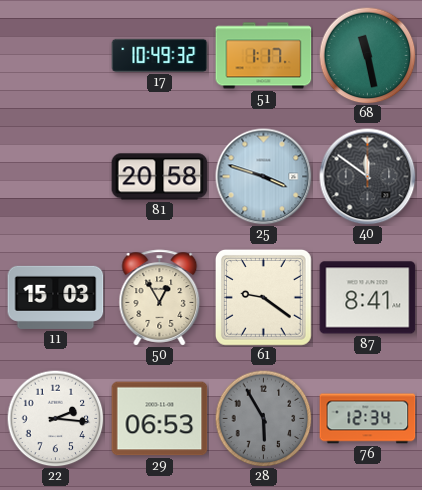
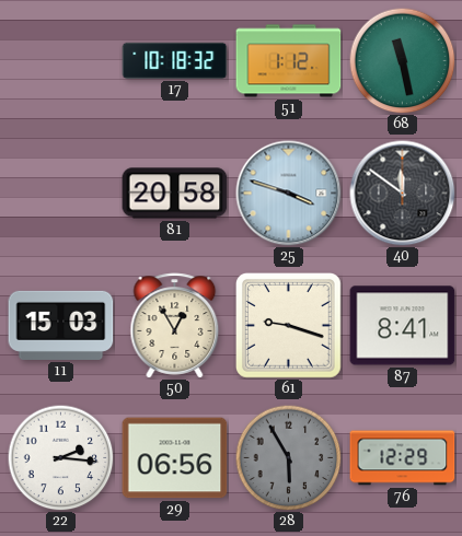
17: 10:49 -> 10:18
51: 1:17 -> 1:12
61: 9:21 -> 9:18
29: 06:53 -> 06:56
76: 12:34 -> 12:29
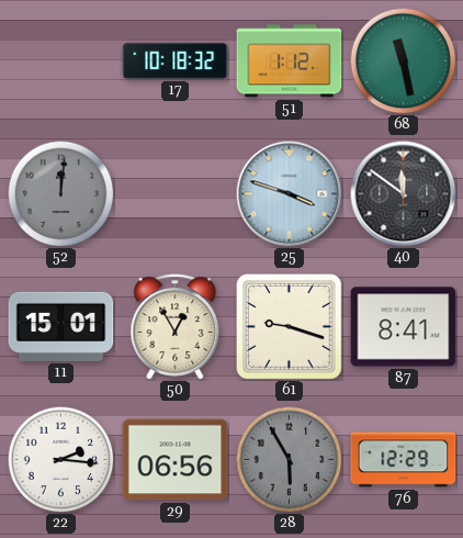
52: none -> 12:01
81: 20:58 -> none
11: 15:03 -> 15:01
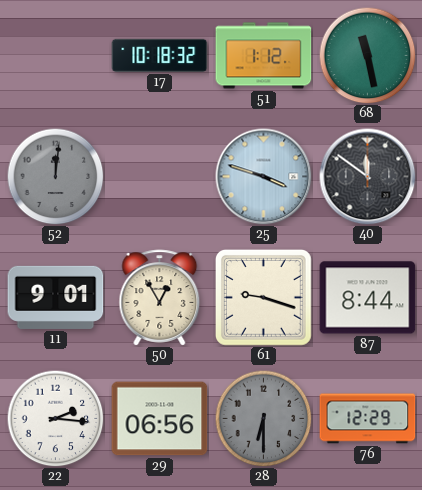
11: 15:01 -> 9:01
87: 8:41 -> 8:44
28: 5:55 -> 6:30
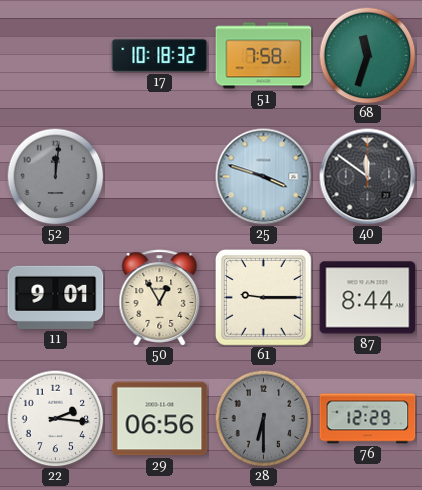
51: 1:12 -> 7:58
68: 11:28 -> 11:33
61: 9:18 -> 9:15
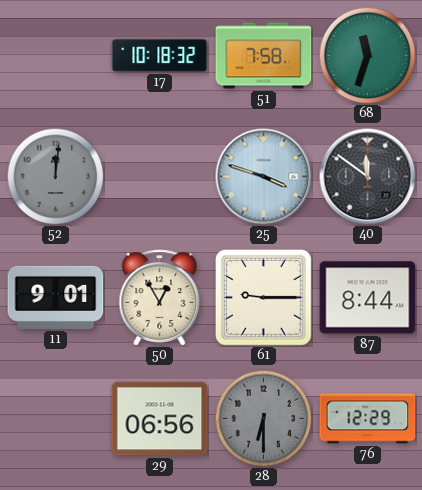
22: 2:16 -> none
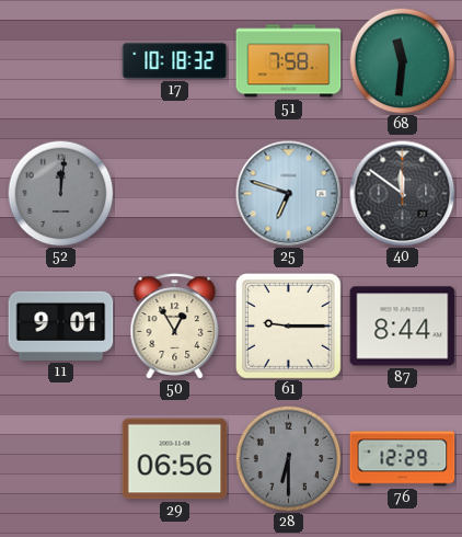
68: 11:33 -> 11:31
25: 3:48 -> 6:48
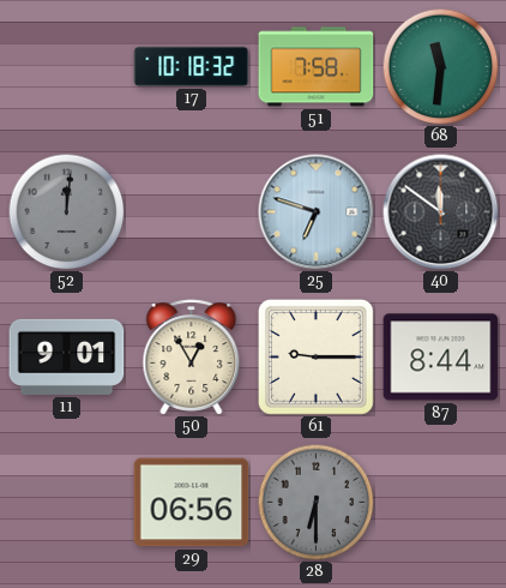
76: 12:29 -> none
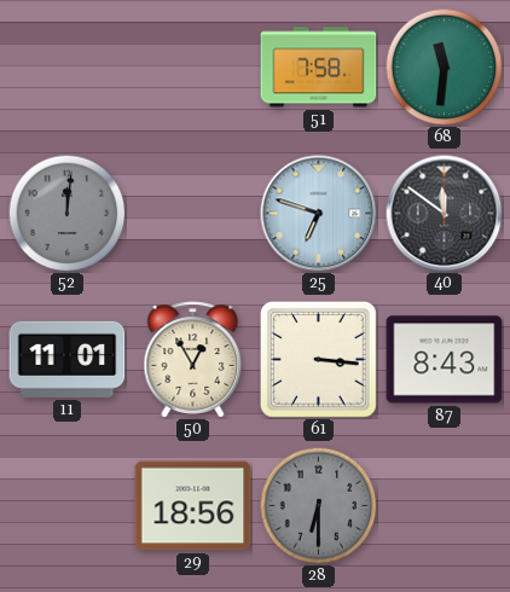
17: 10:18 -> none
11: 9:01 -> 11:01
61: 9:15 -> 3:16
87: 8:44 -> 8:43
29: 06:56 -> 18:56
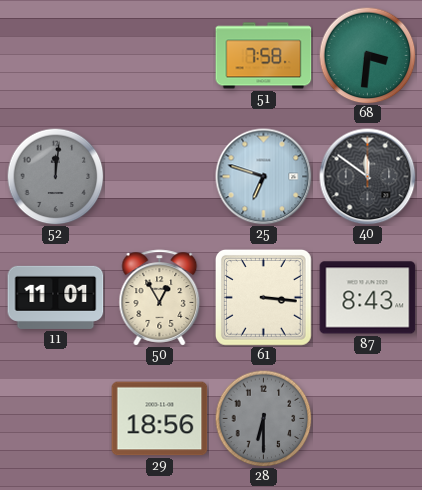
68: 11:31 -> 3:31
